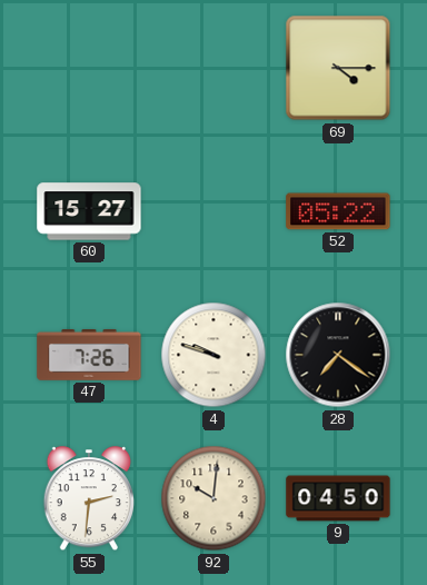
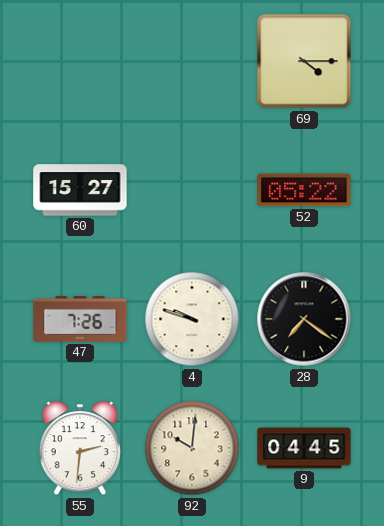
9: 04:50 -> 04:45
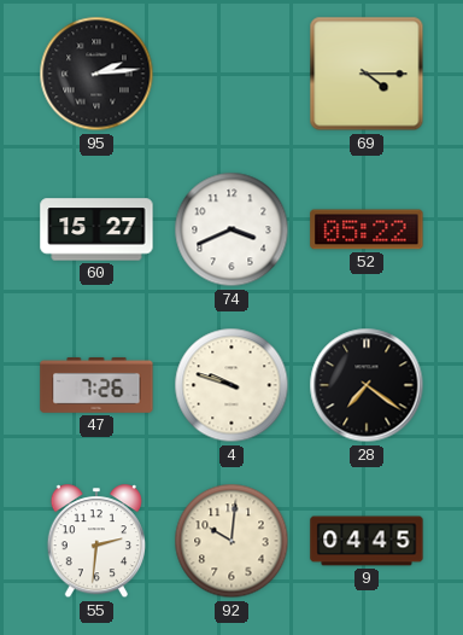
95: none -> 2:14
74: none -> 3:41
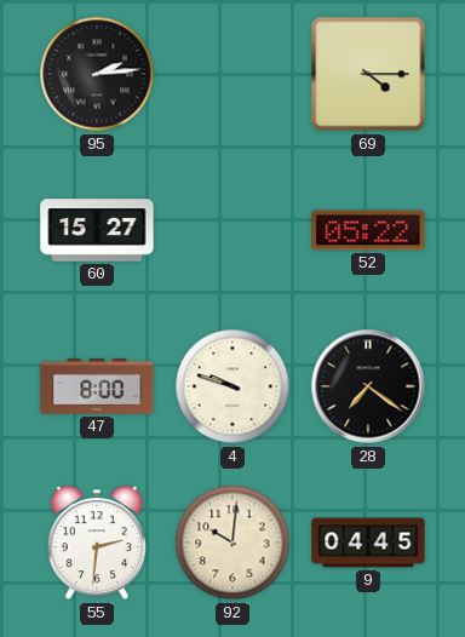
74: 3:41 -> none
47: 7:26 -> 8:00
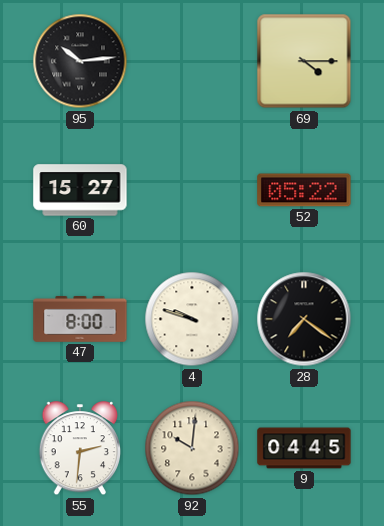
95: 2:14 -> 10:14
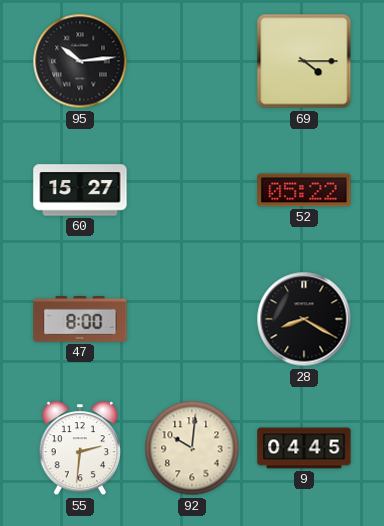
4: 9:48 -> none
28: 7:21 -> 8:20
